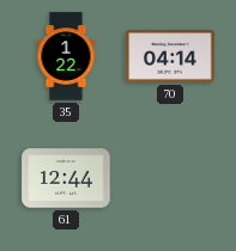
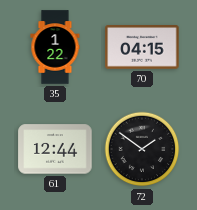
70: 04:14 -> 04:15
72: none -> 1:51
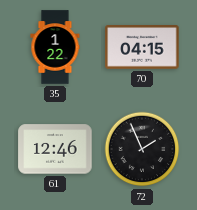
61: 12:44 -> 12:46
72: 1:51 -> 1:56
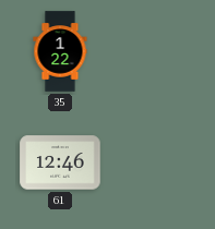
70: 04:15 -> none
72: 1:56 -> none
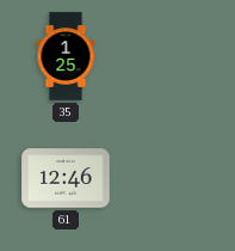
35: 1:22 -> 1:25
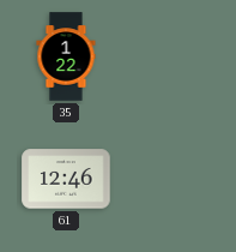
35: 1:25 -> 1:22
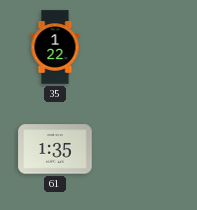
61: 12:46 -> 1:35
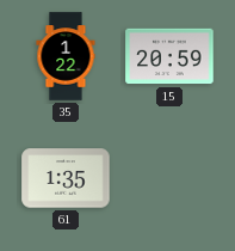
15: none -> 20:59
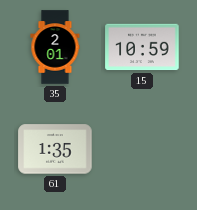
35: 1:22 -> 2:01
15: 20:59 -> 10:59
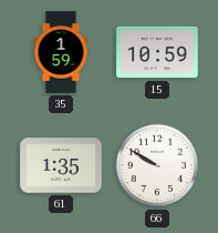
35: 2:01 -> 1:59
66: none -> 9:50
